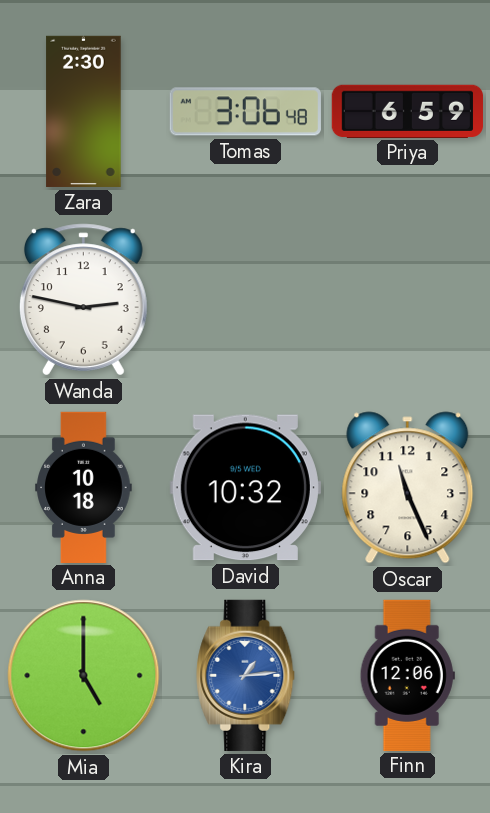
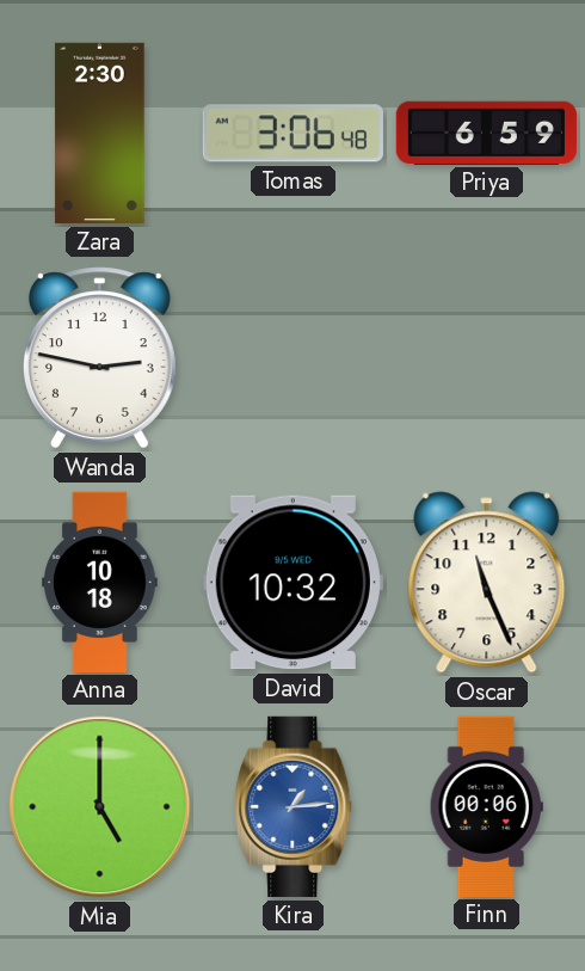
Finn: 12:06 -> 00:06
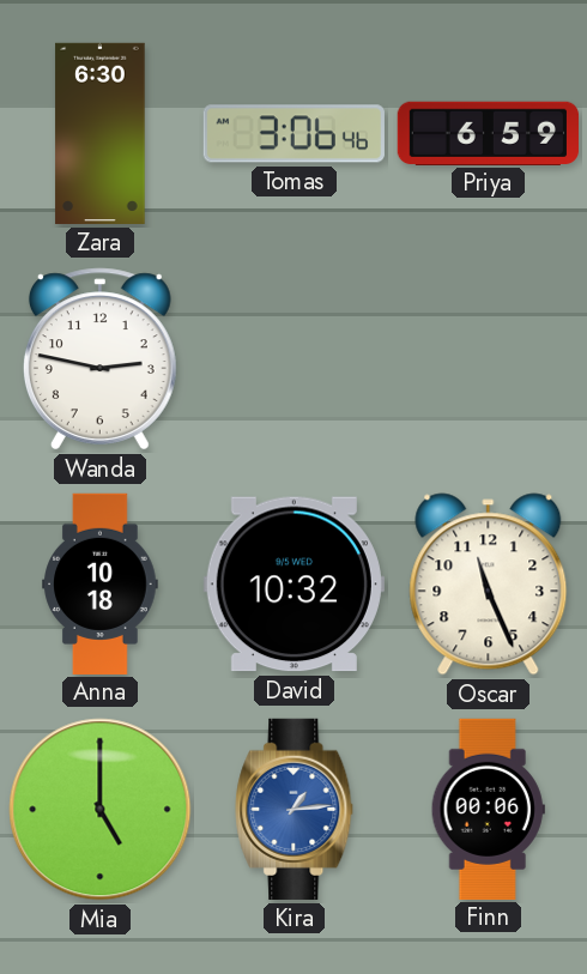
Zara: 2:30 -> 6:30
Tomas: 3:06:48 -> 3:06:46
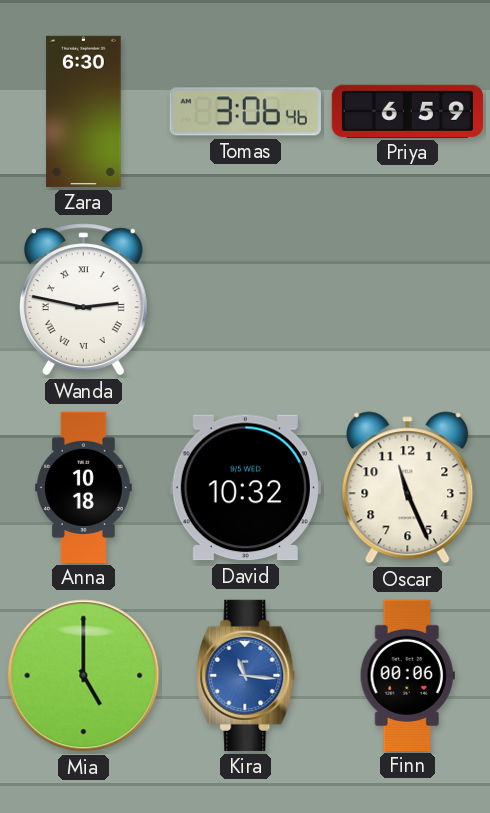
Wanda numerals: Arabic -> Roman
Kira: 1:14 -> 11:16
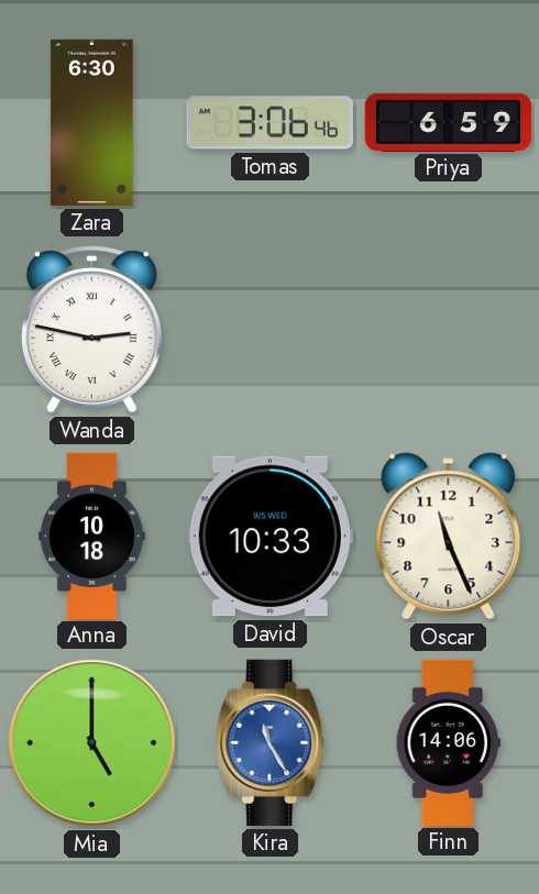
David: 10:32 -> 10:33
Kira: 11:16 -> 11:25
Finn: 00:06 -> 14:06
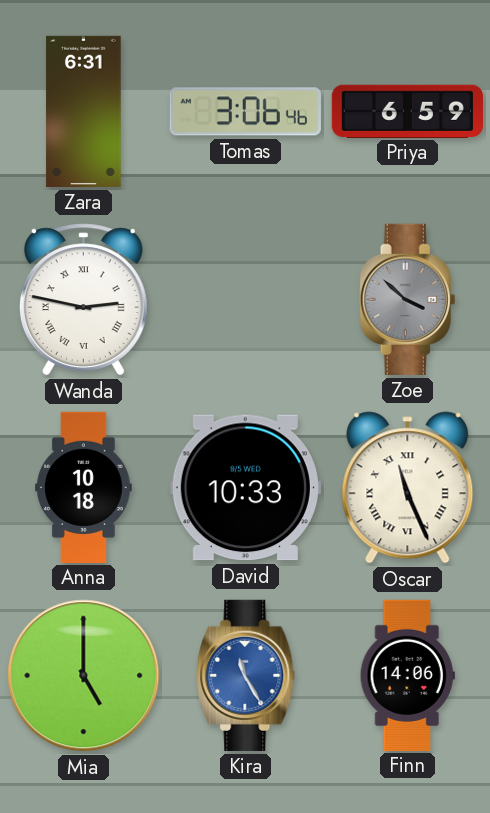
Zara: 6:30 -> 6:31
Zoe: none -> 3:52
Oscar numerals: Arabic -> Roman
